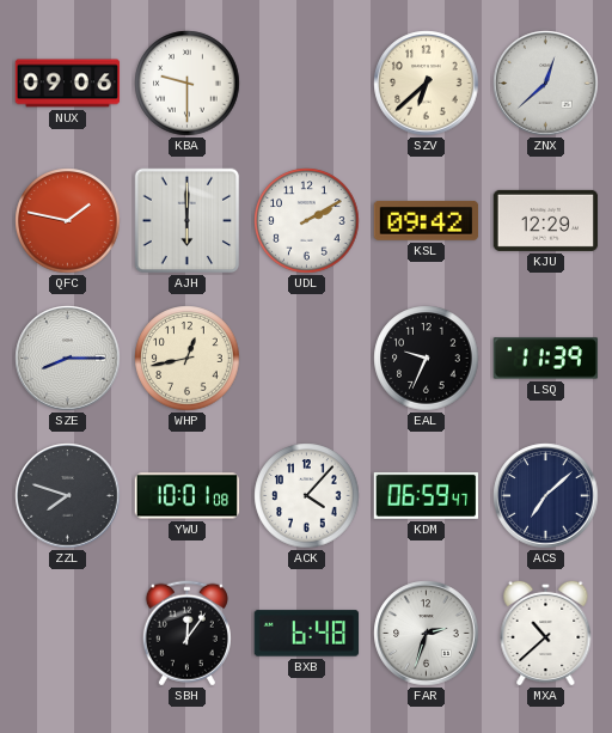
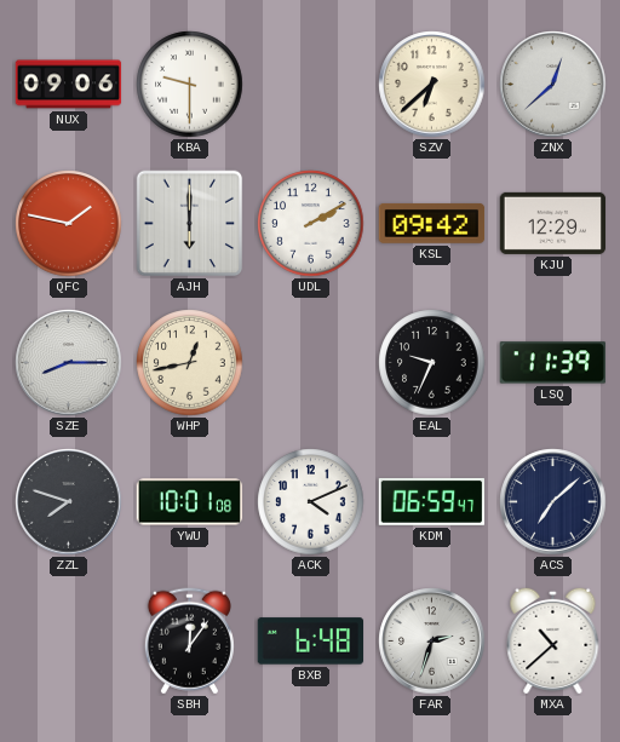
ACK: 4:07 -> 4:11
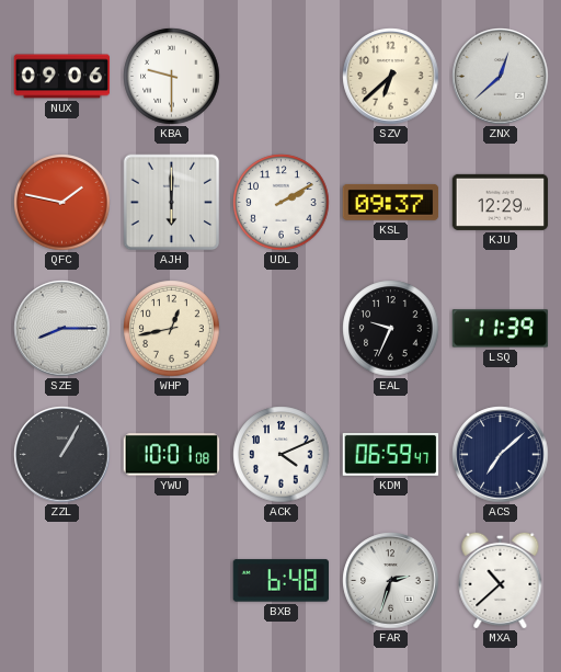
KSL: 09:42 -> 09:37
ZZL: 7:48 -> 1:05
SBH: 12:06 -> none
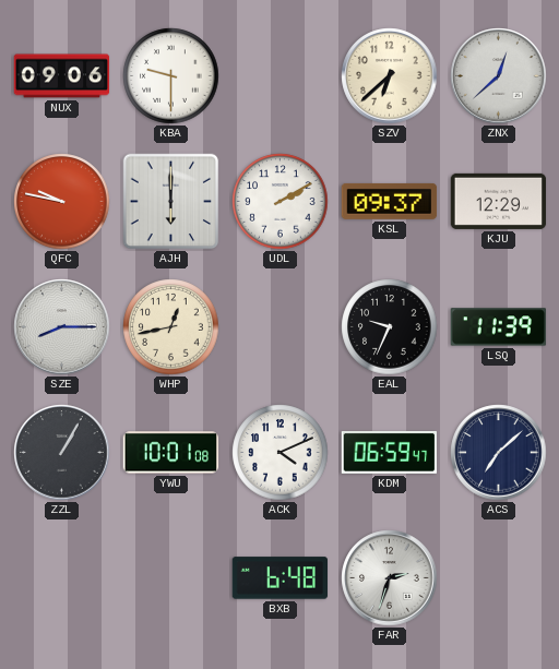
QFC: 1:47 -> 9:47
MXA: 10:38 -> none
